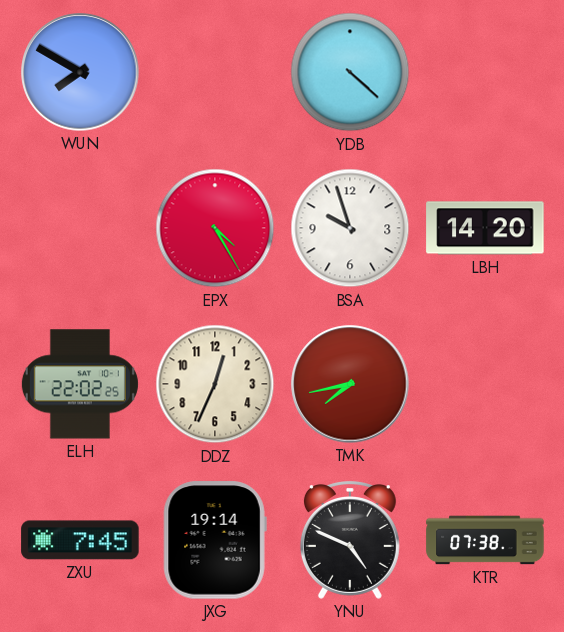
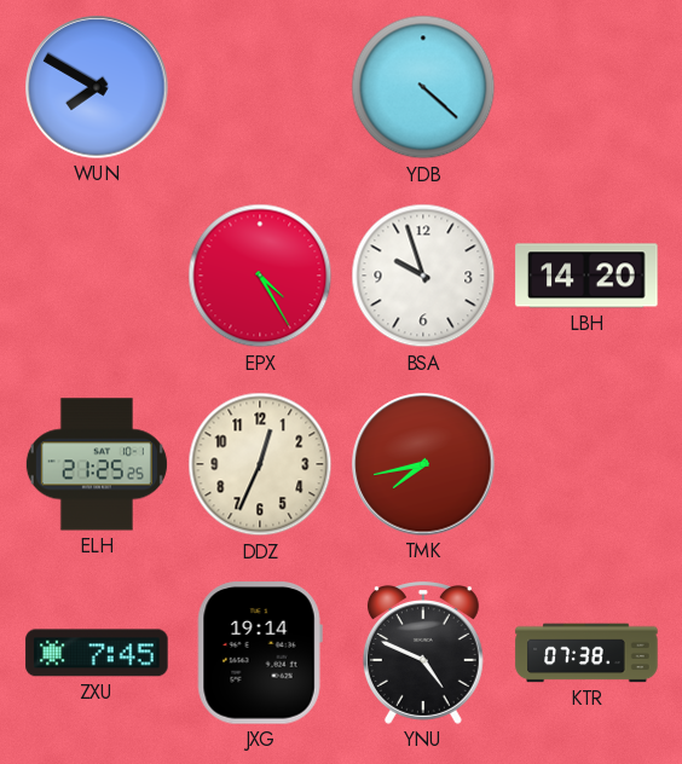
ELH: 22:02 -> 21:25
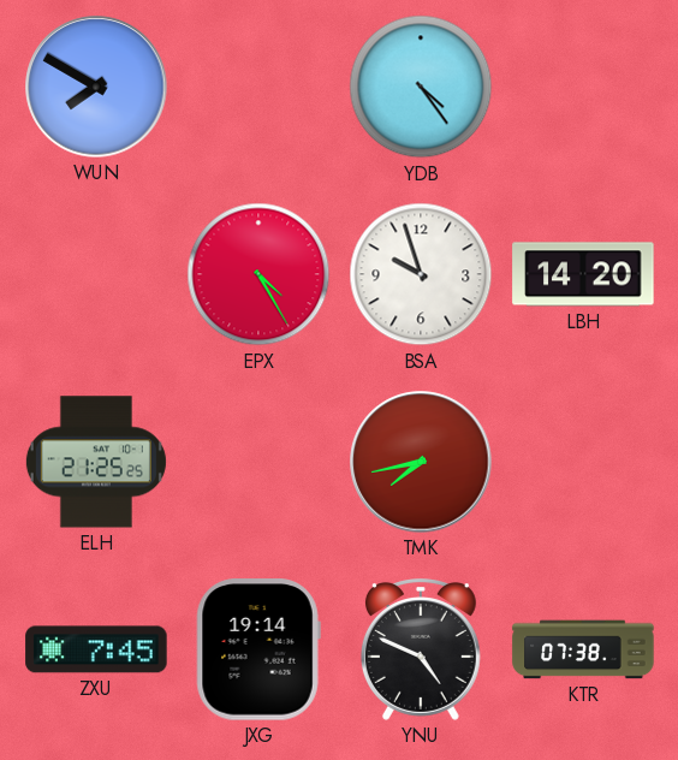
YDB: 4:22 -> 4:24
DDZ: 12:34 -> none
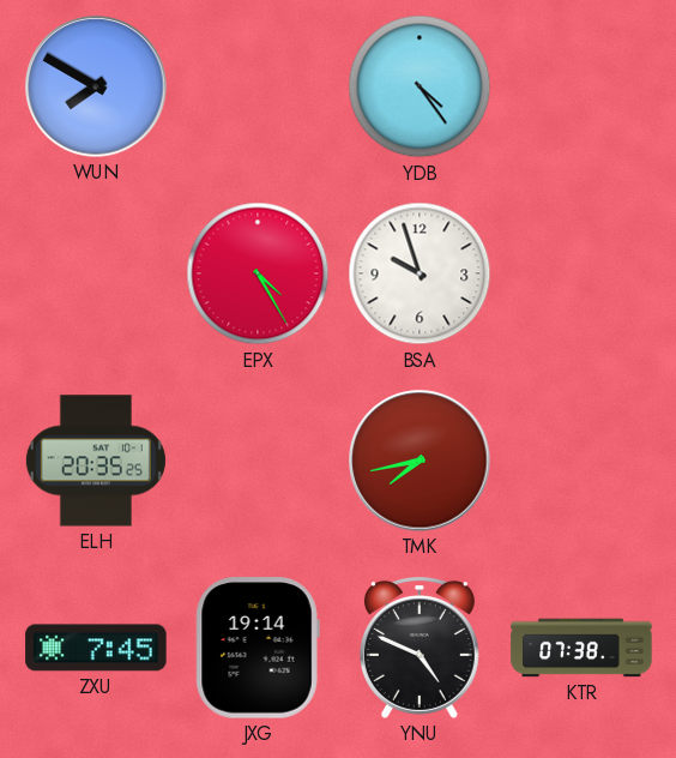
LBH: 14:20 -> none
ELH: 21:25 -> 20:35
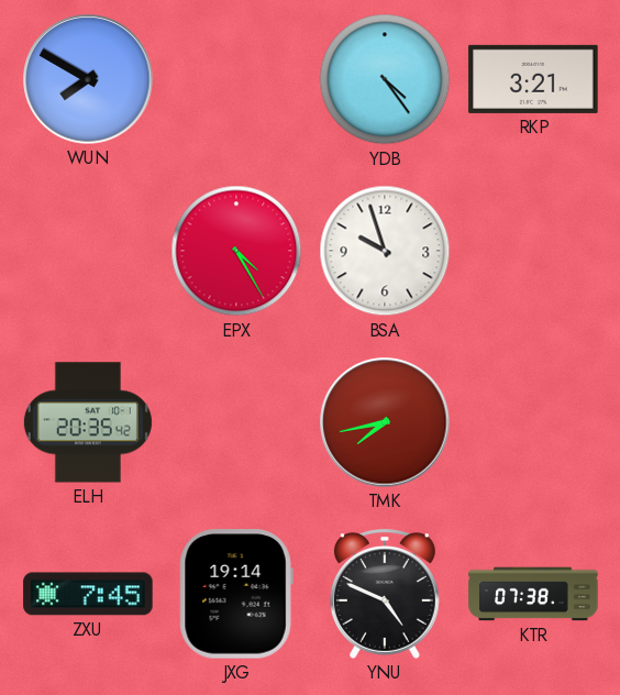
RKP: none -> 3:21
ELH: 20:35:25 -> 20:35:42
